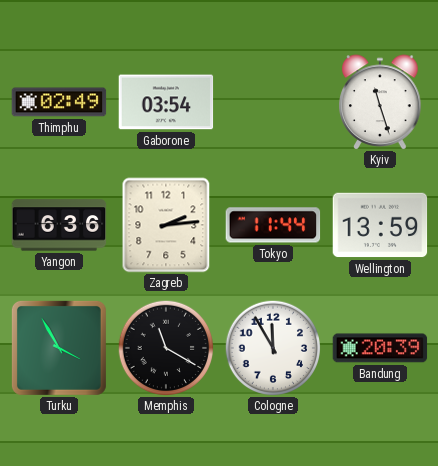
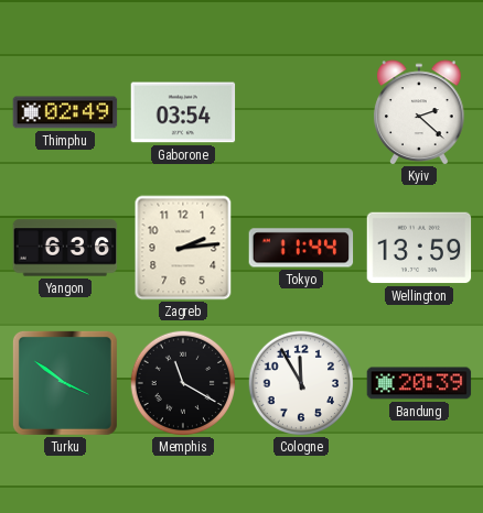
Kyiv: 11:27 -> 2:22
Turku: 3:55 -> 3:51
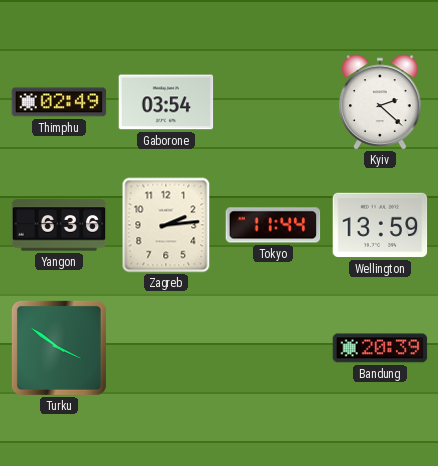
Memphis: 11:20 -> none
Cologne: 11:55 -> none
